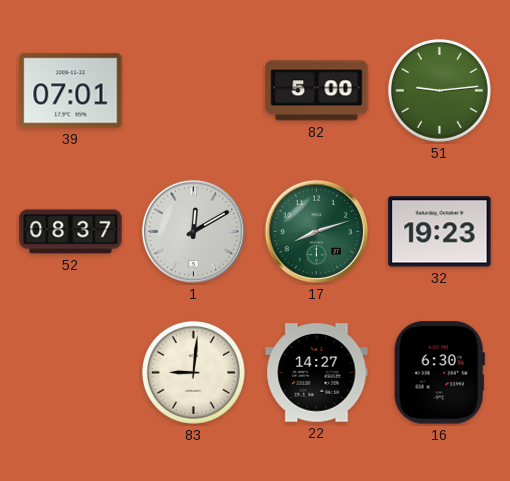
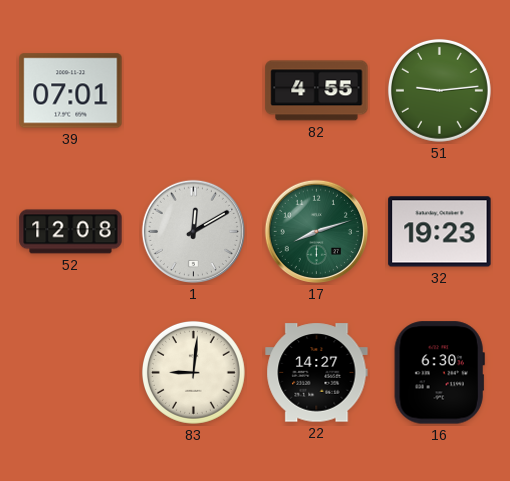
82: 5:00 -> 4:55
52: 08:37 -> 12:08
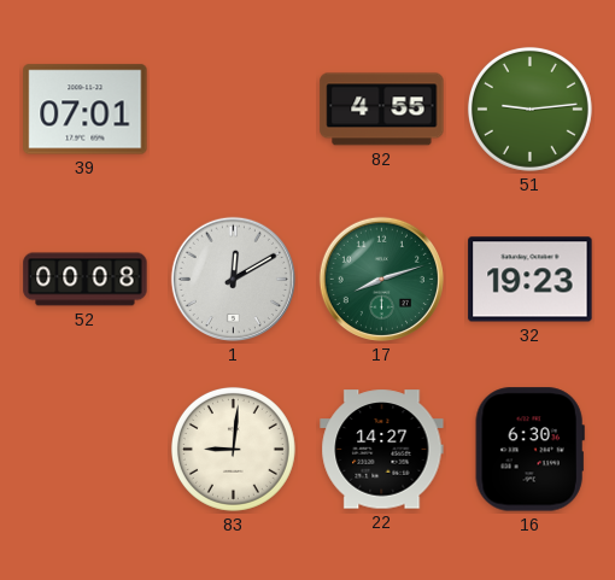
52: 12:08 -> 00:08
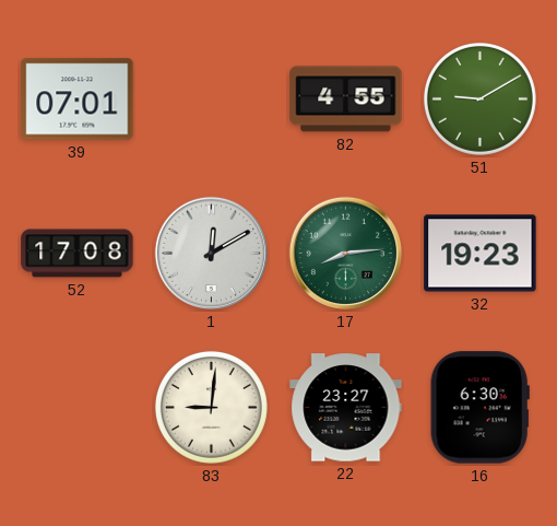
51: 9:14 -> 9:10
52: 00:08 -> 17:08
17: 8:12 -> 8:14
22: 14:27 -> 23:27
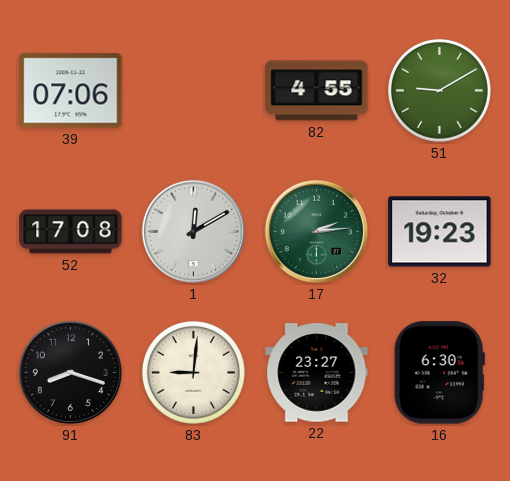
39: 07:01 -> 07:06
17: 8:14 -> 2:14
91: none -> 8:18
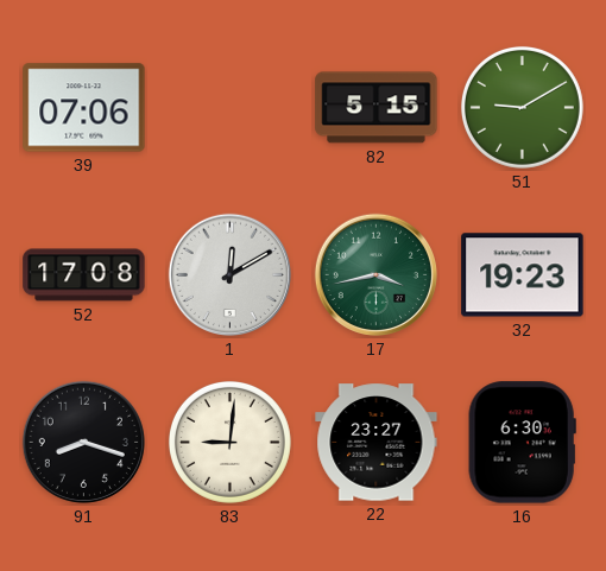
82: 4:55 -> 5:15
17: 2:14 -> 3:43
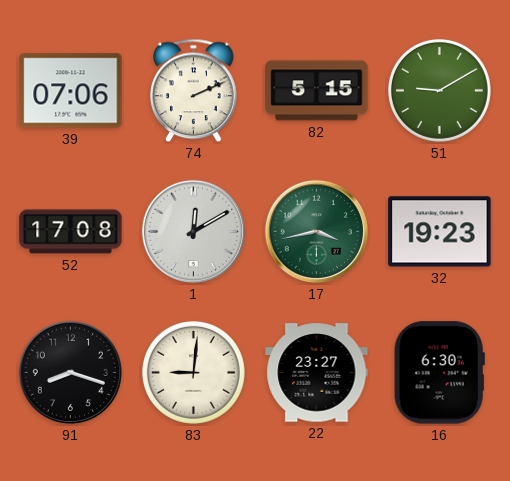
74: none -> 2:11
